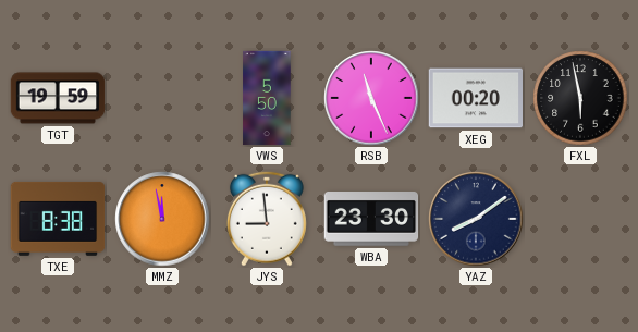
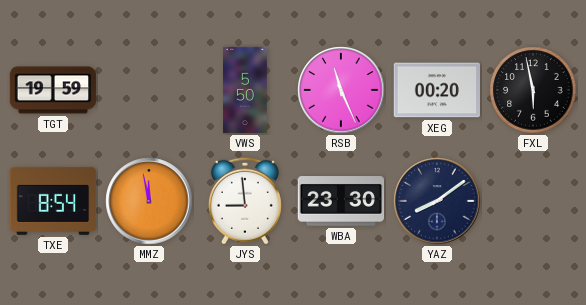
TXE: 8:38 -> 8:54
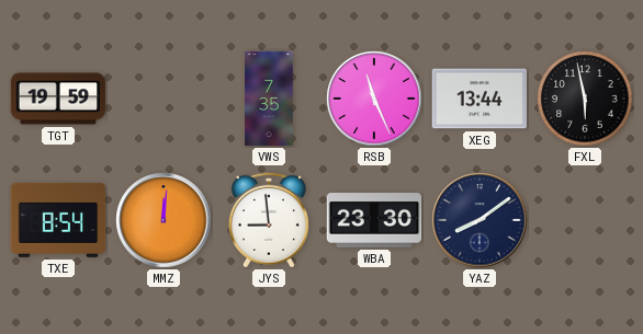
VWS: 5:50 -> 7:35
XEG: 00:20 -> 13:44
MMZ: 11:58 -> 12:01
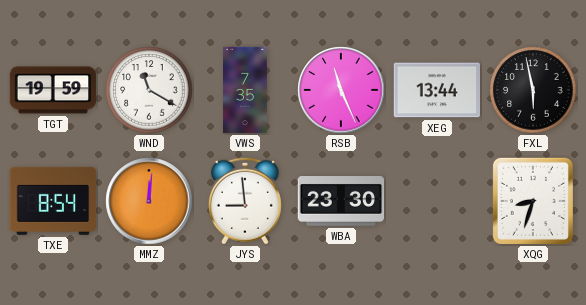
WND: none -> 11:20
YAZ: 8:09 -> none
XQG: none -> 8:33
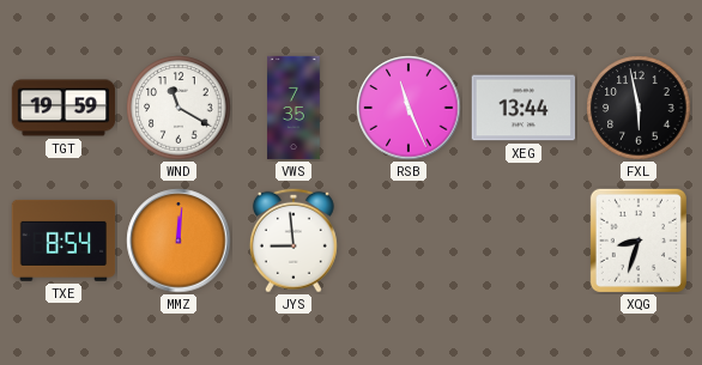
WBA: 23:30 -> none
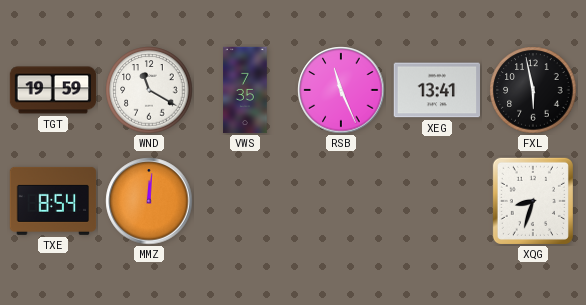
XEG: 13:44 -> 13:41
JYS: 8:59 -> none
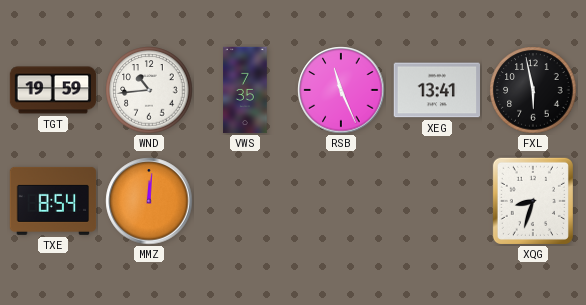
WND: 11:20 -> 10:44
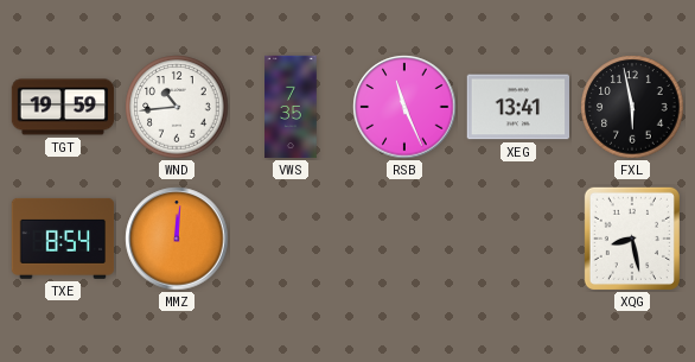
XQG: 8:33 -> 8:28
